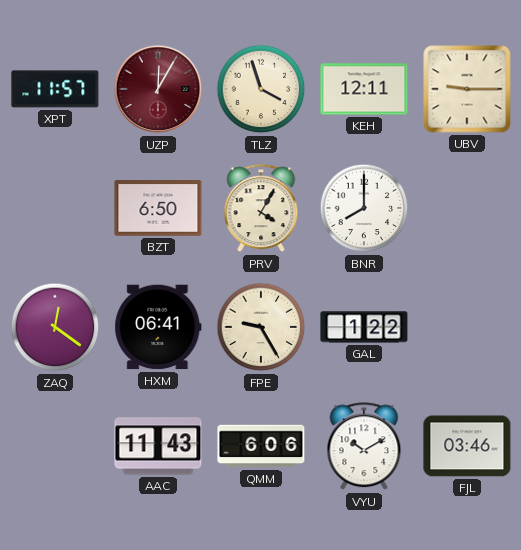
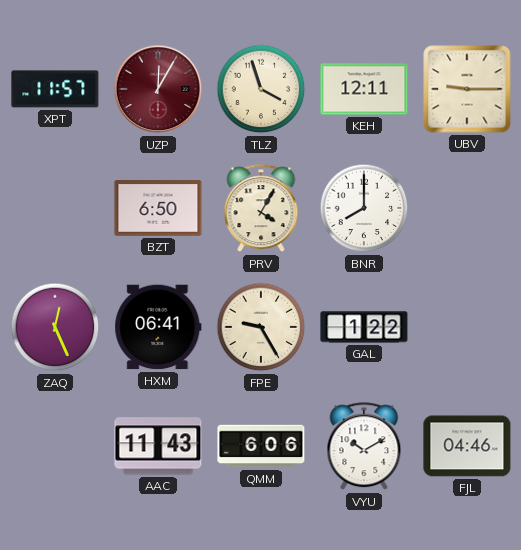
ZAQ: 12:21 -> 12:26
FJL: 03:46 -> 04:46
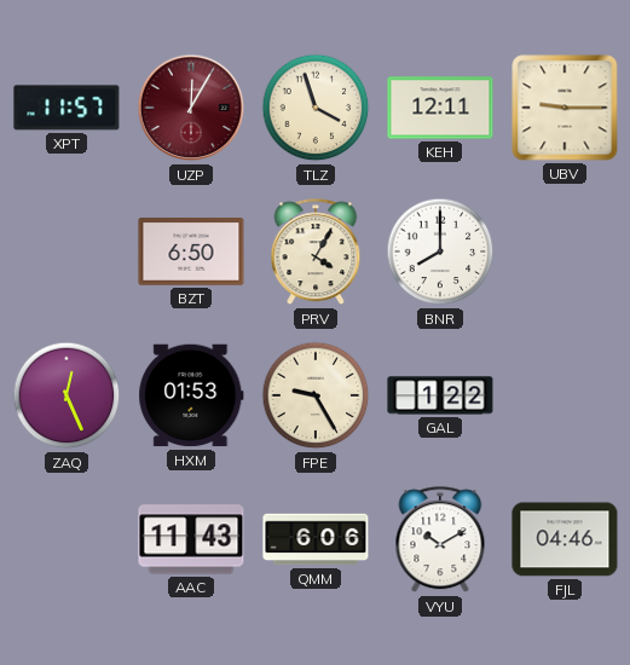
HXM: 06:41 -> 01:53
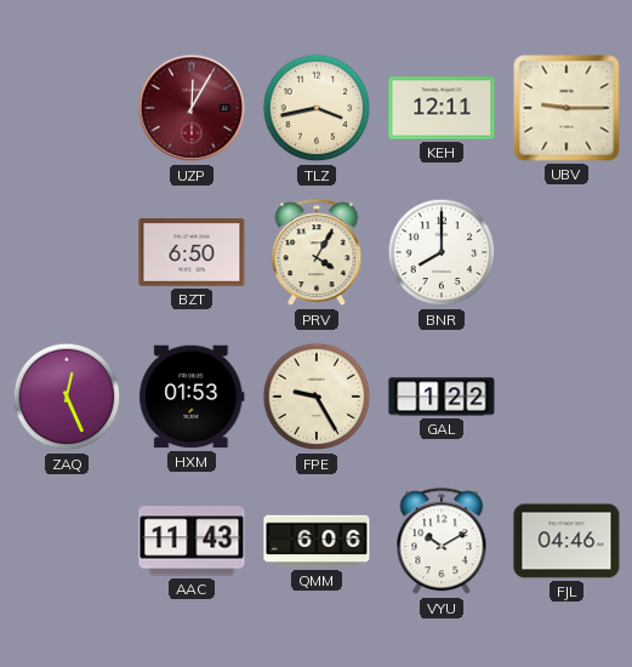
XPT: 11:57 -> none
TLZ: 3:57 -> 3:43
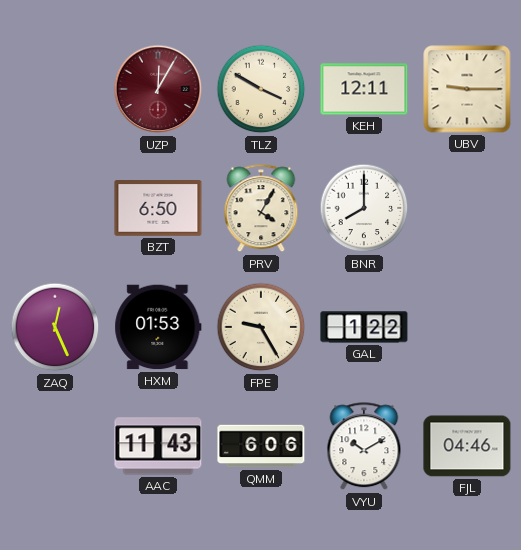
TLZ: 3:43 -> 3:50
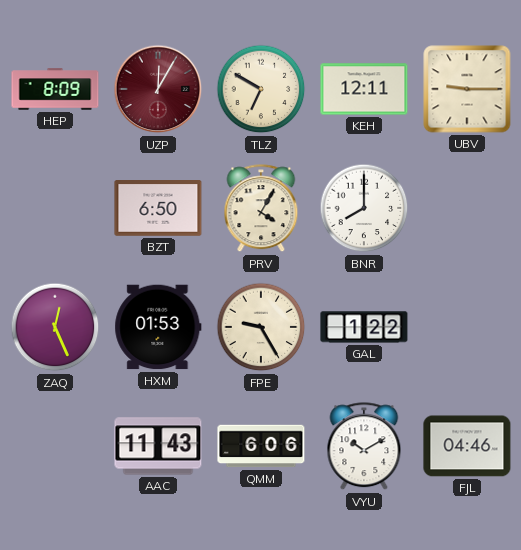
HEP: none -> 8:09
TLZ: 3:50 -> 6:50
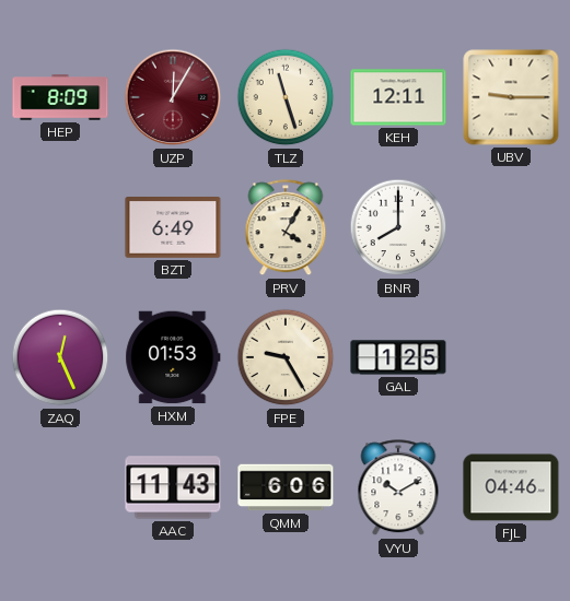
TLZ: 6:50 -> 11:27
BZT: 6:50 -> 6:49
GAL: 1:22 -> 1:25
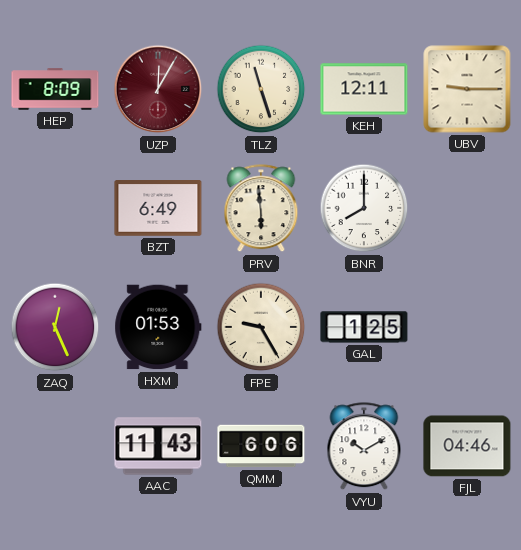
PRV: 4:05 -> 5:59
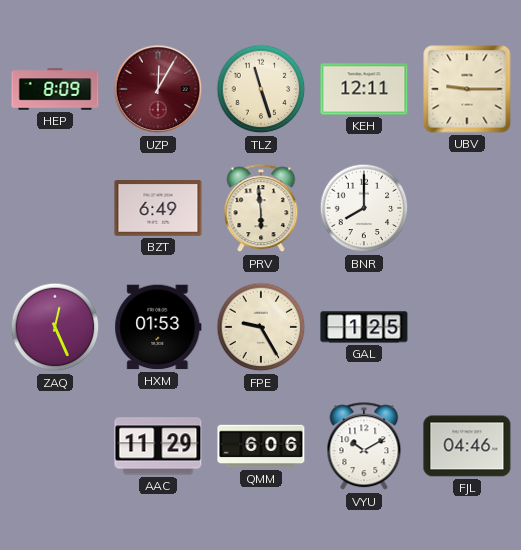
AAC: 11:43 -> 11:29
